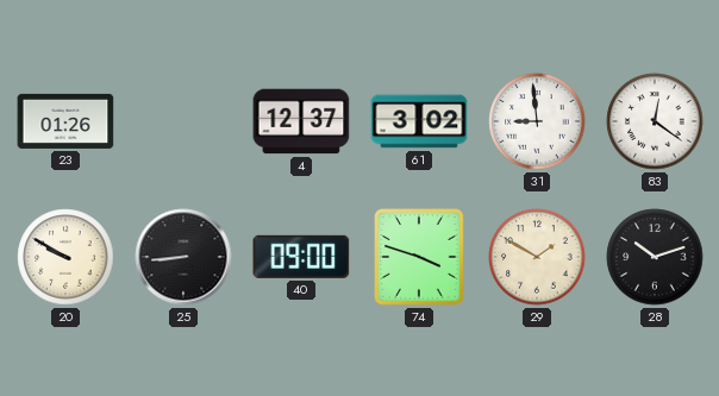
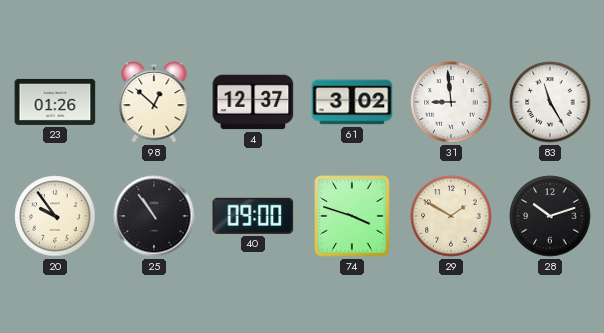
98: none -> 12:52
83: 12:21 -> 11:25
20: 9:50 -> 9:54
25: 8:44 -> 10:54
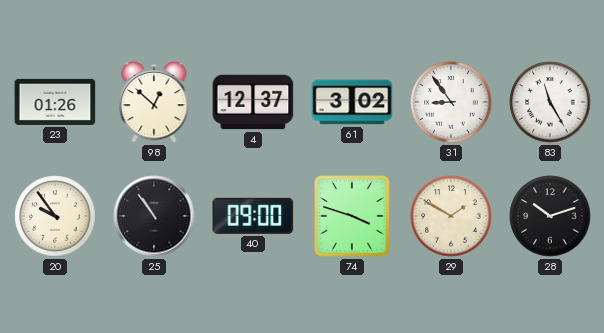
31: 8:59 -> 8:54
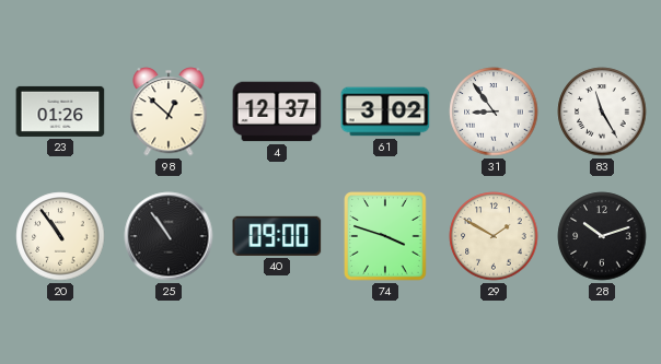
20: 9:54 -> 10:54
